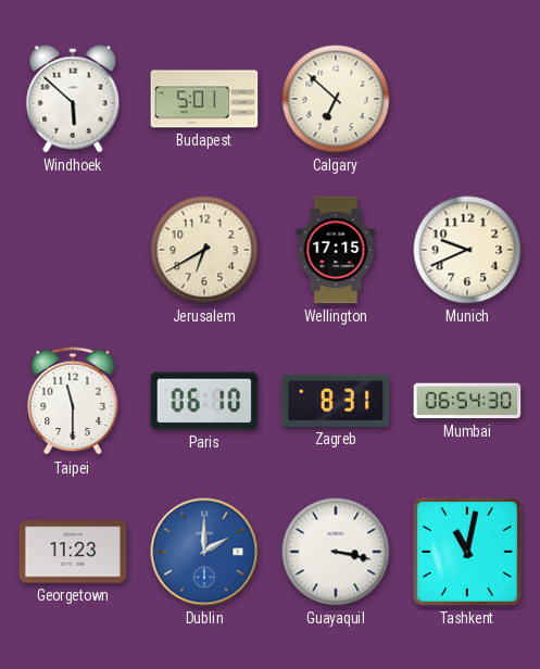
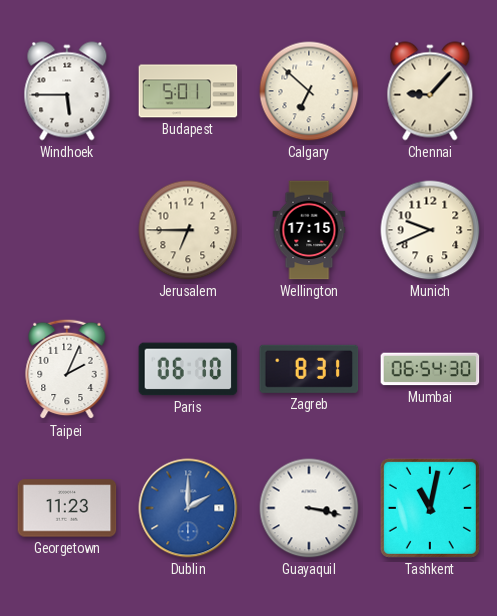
Windhoek: 5:52 -> 5:45
Chennai: none -> 9:07
Jerusalem: 6:40 -> 6:45
Taipei: 11:30 -> 2:04
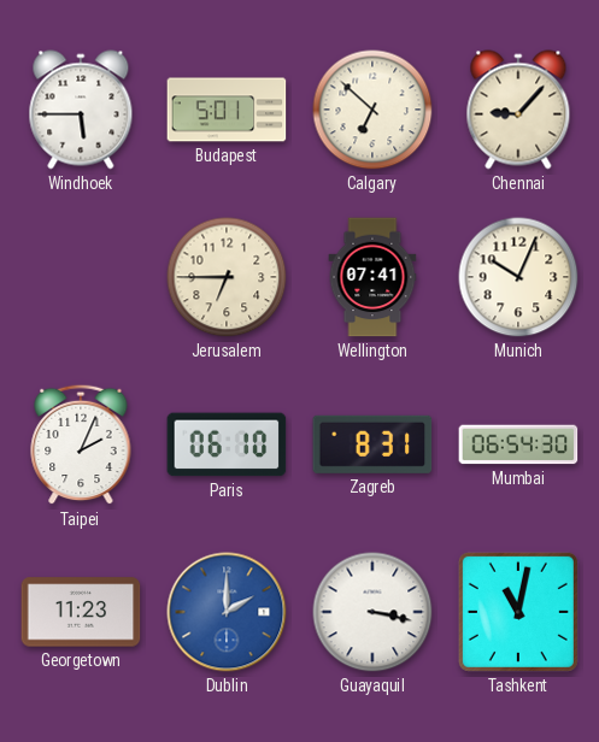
Wellington: 17:15 -> 07:41
Munich: 9:41 -> 10:04
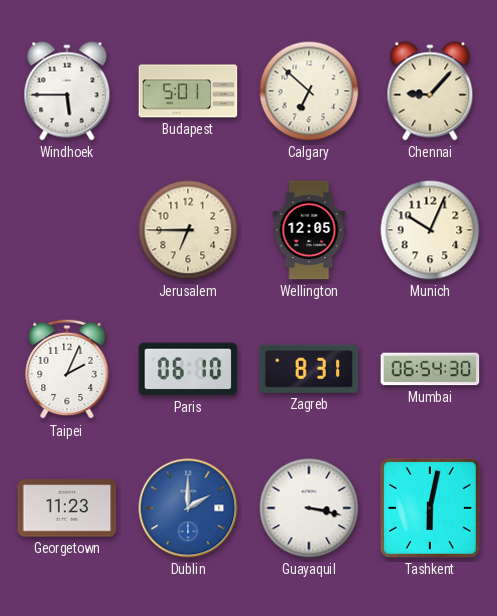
Wellington: 07:41 -> 12:05
Tashkent: 11:02 -> 6:02
